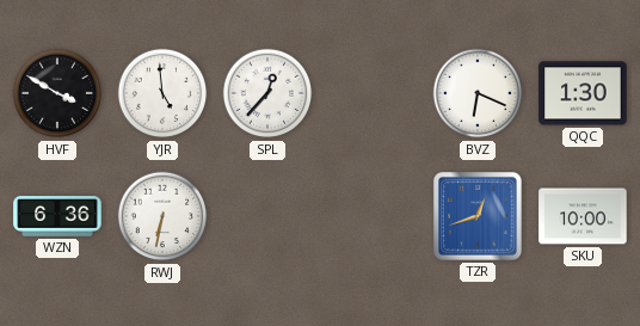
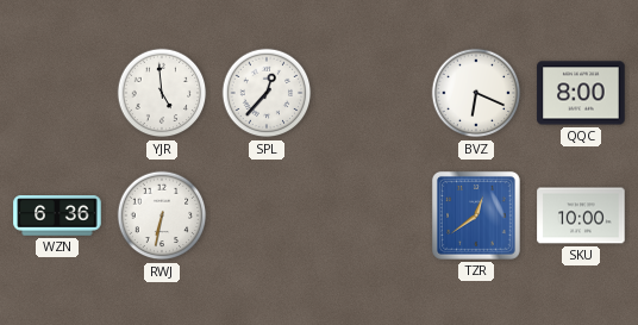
HVF: 3:50 -> none
QQC: 1:30 -> 8:00
TZR: 12:42 -> 12:39
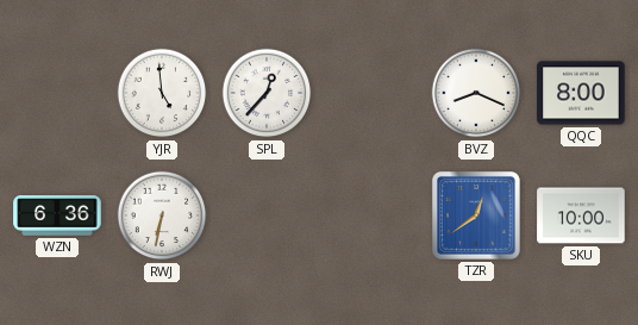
BVZ: 6:19 -> 8:19
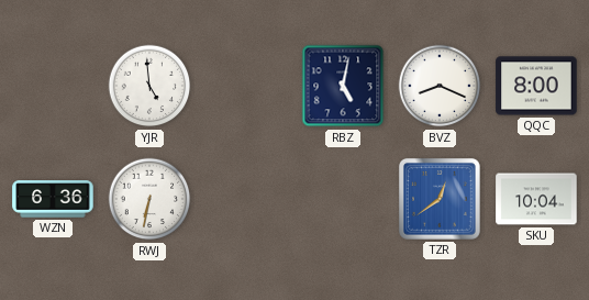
SPL: 12:37 -> none
RBZ: none -> 5:02
SKU: 10:00 -> 10:04
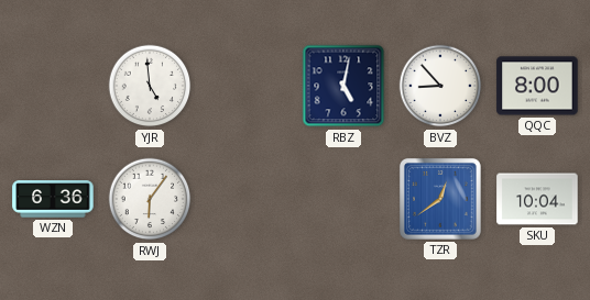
BVZ: 8:19 -> 8:53
RWJ: 6:32 -> 6:06
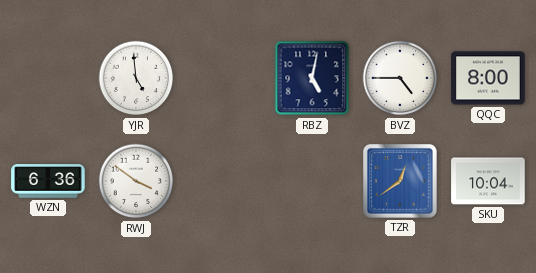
BVZ: 8:53 -> 4:45
RWJ: 6:06 -> 3:51
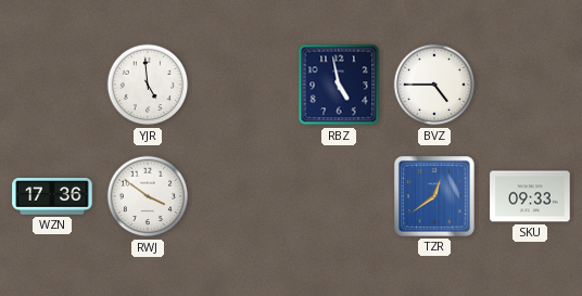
RBZ: 5:02 -> 4:58
QQC: 8:00 -> none
WZN: 6:36 -> 17:36
SKU: 10:04 -> 09:33
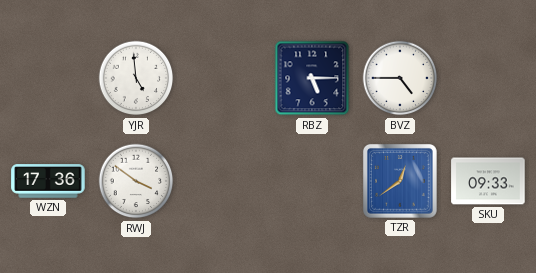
RBZ: 4:58 -> 5:15
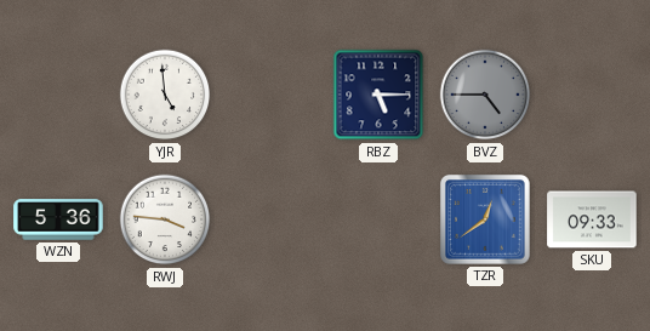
BVZ dial: white -> grey
WZN: 17:36 -> 5:36
RWJ: 3:51 -> 3:46
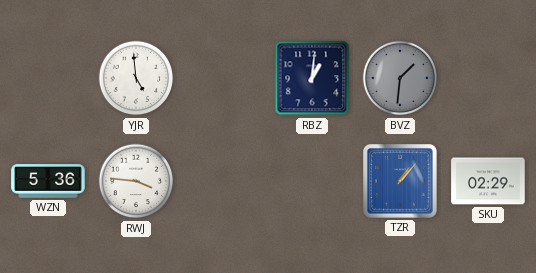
RBZ: 5:15 -> 1:01
BVZ: 4:45 -> 1:31
TZR: 12:39 -> 1:07
SKU: 09:33 -> 02:29
